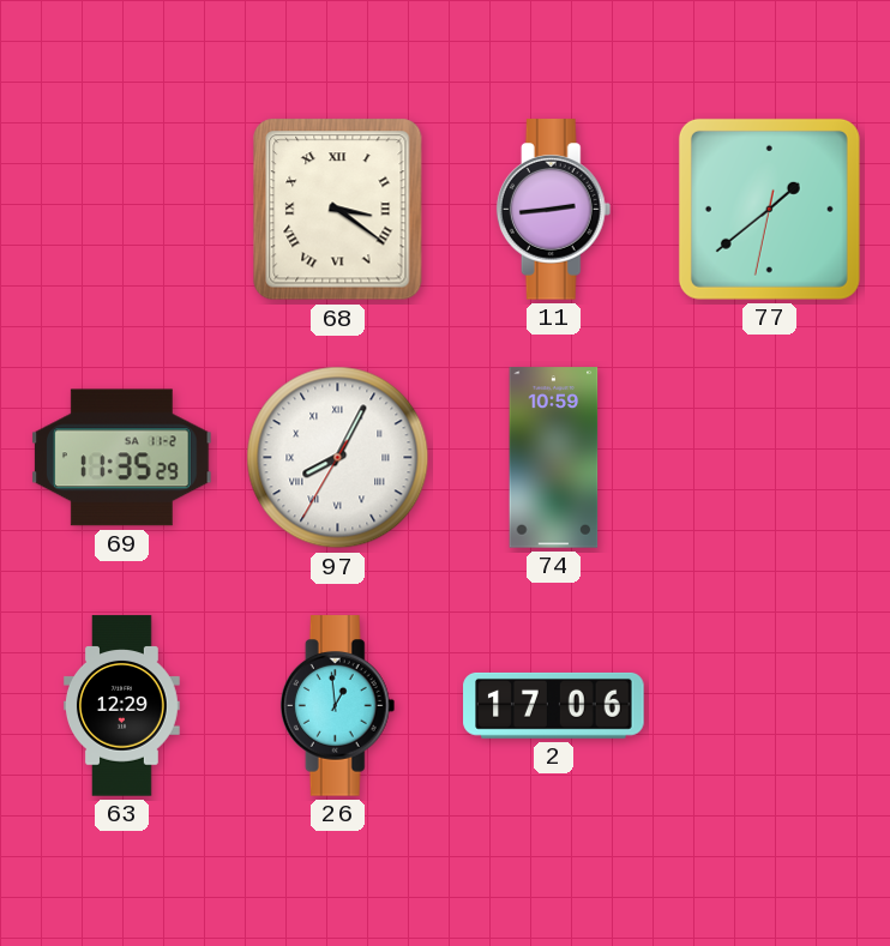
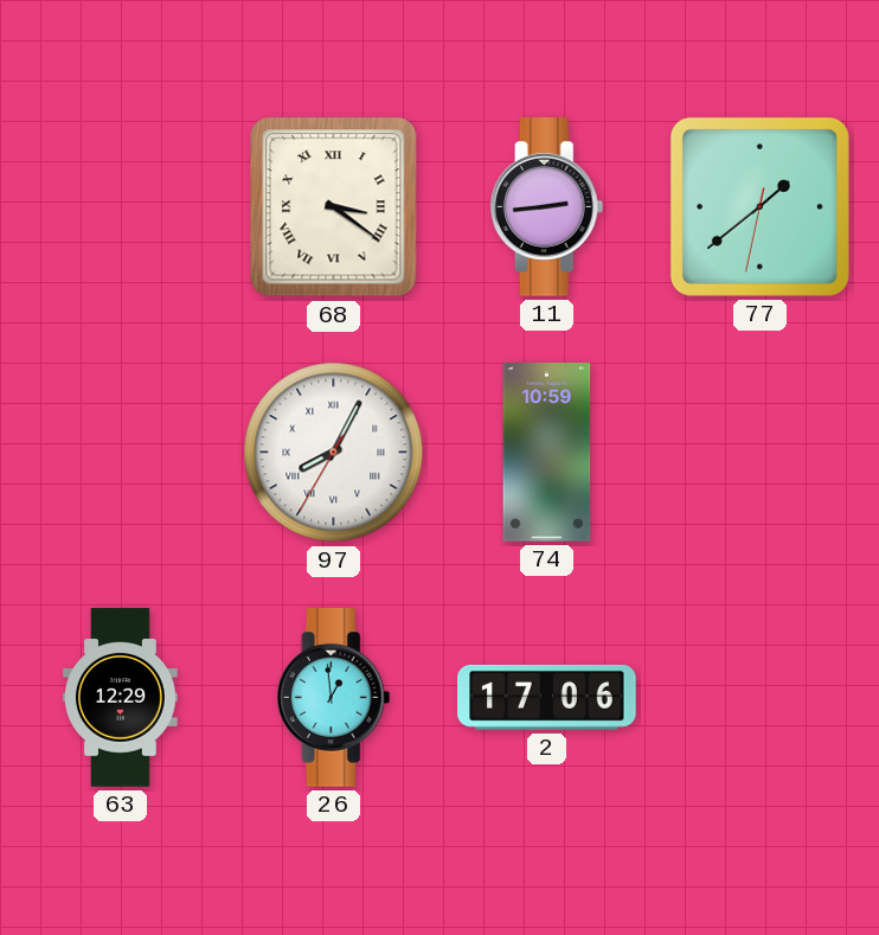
69: 11:35 -> none
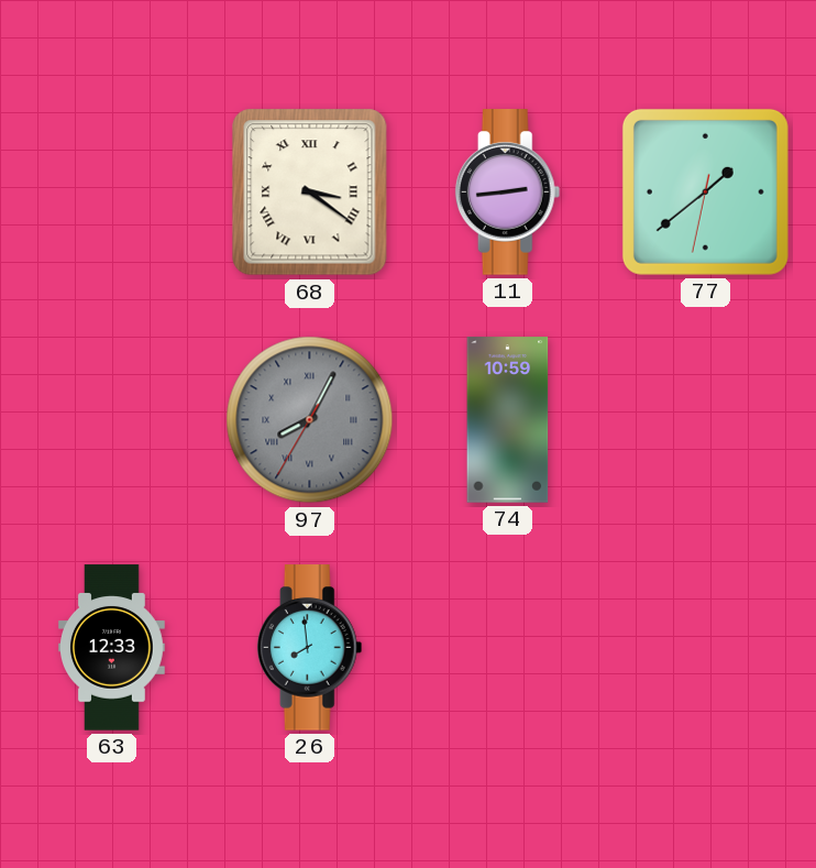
97 dial: white -> grey
63: 12:29 -> 12:33
26: 12:59 -> 7:59
2: 17:06 -> none
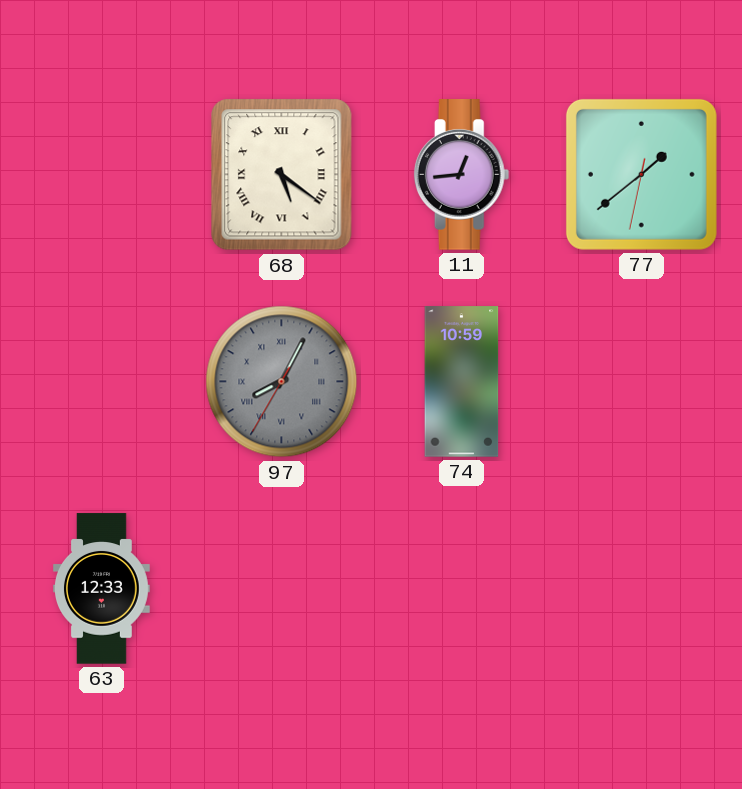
68: 3:21 -> 5:21
11: 2:44 -> 12:44
26: 7:59 -> none
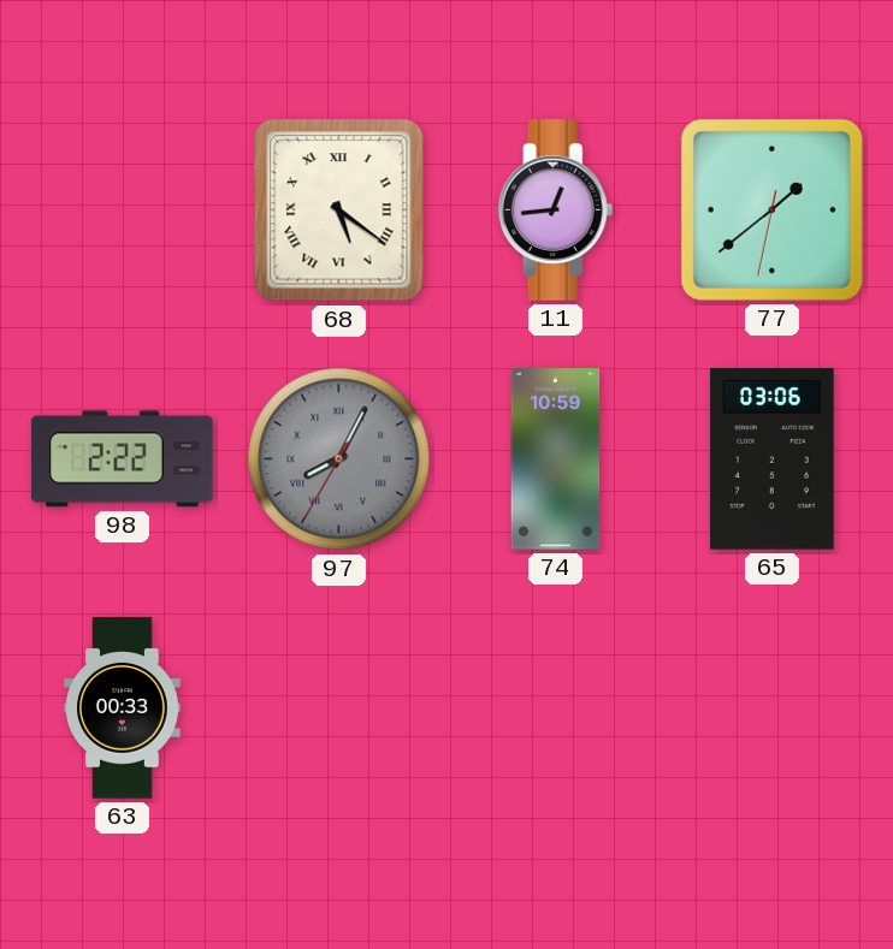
98: none -> 2:22
65: none -> 03:06
63: 12:33 -> 00:33
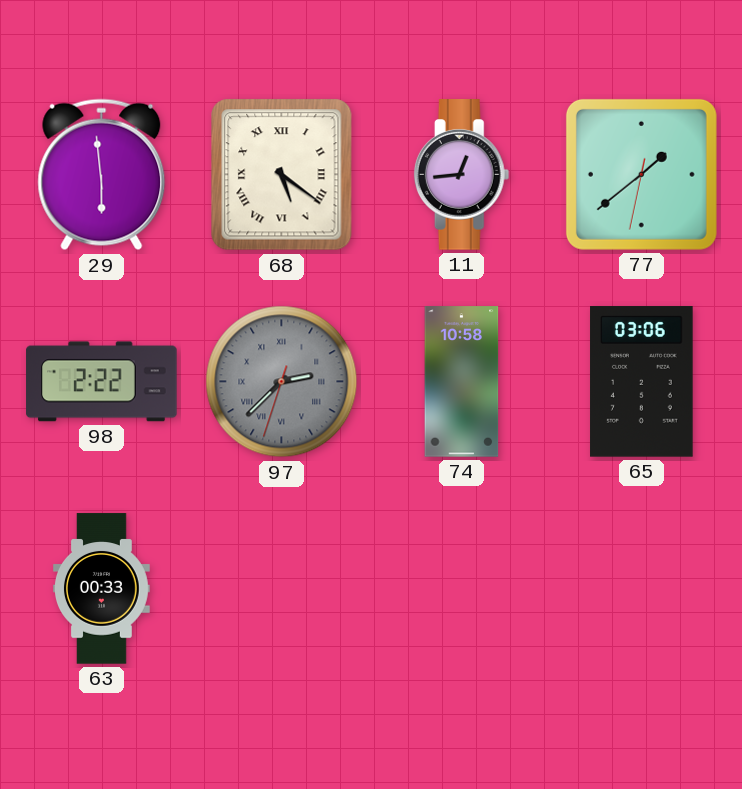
29: none -> 5:59
97: 8:04 -> 2:37
74: 10:59 -> 10:58
